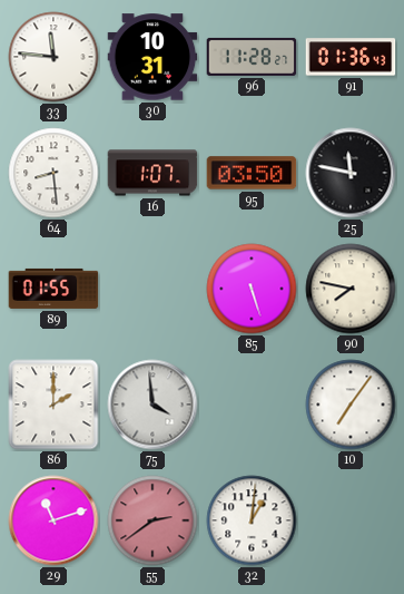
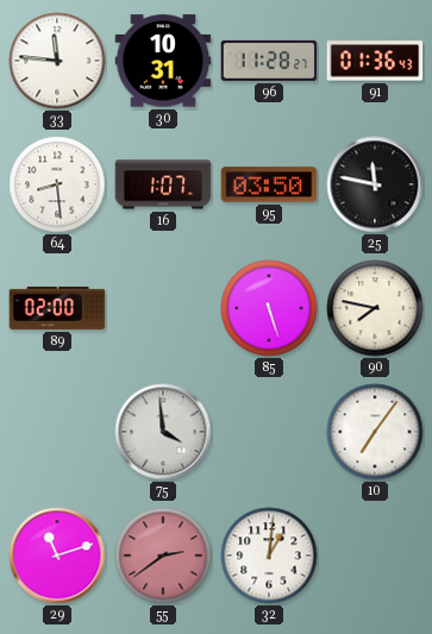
89: 01:55 -> 02:00
86: 2:00 -> none
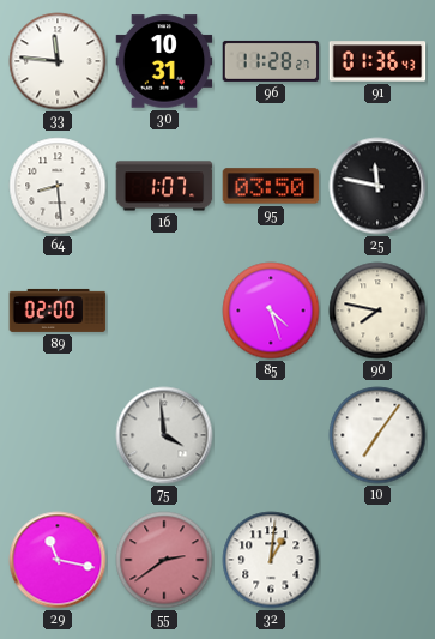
85: 5:27 -> 4:27
29: 11:12 -> 11:17
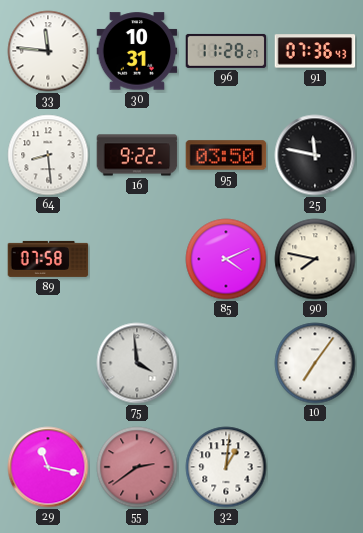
91: 01:36 -> 07:36
16: 1:07 -> 9:22
89: 02:00 -> 07:58
85: 4:27 -> 4:11
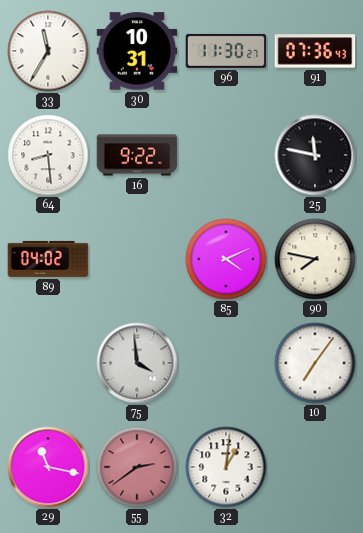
33: 11:46 -> 11:35
96: 11:28 -> 11:30
95: 03:50 -> none
89: 07:58 -> 04:02
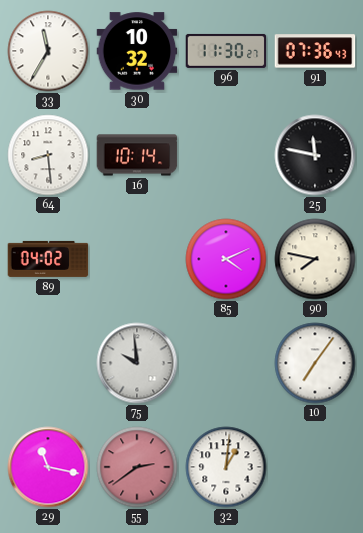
30: 10:31 -> 10:32
16: 9:22 -> 10:14
75: 3:59 -> 9:59
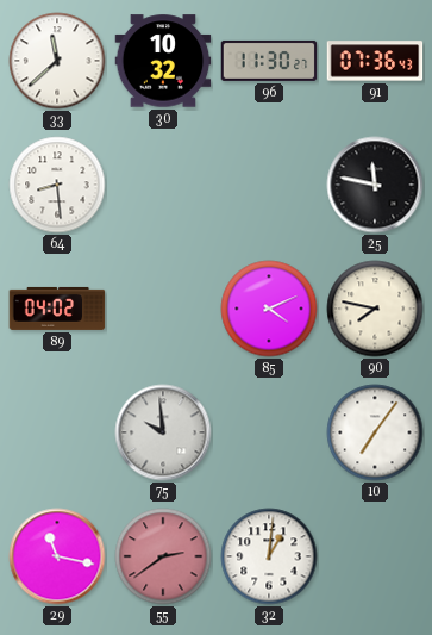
33: 11:35 -> 11:38
16: 10:14 -> none
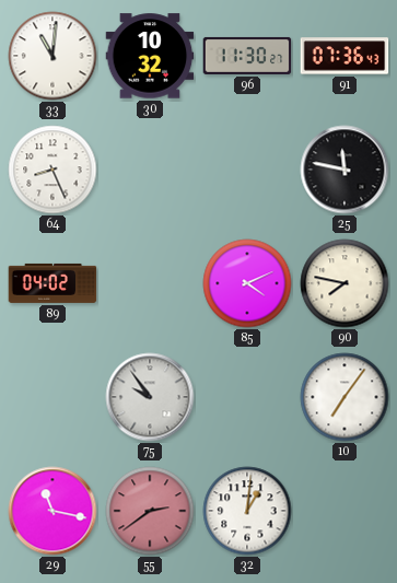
33: 11:38 -> 11:01
64: 8:29 -> 8:26
75: 9:59 -> 9:54
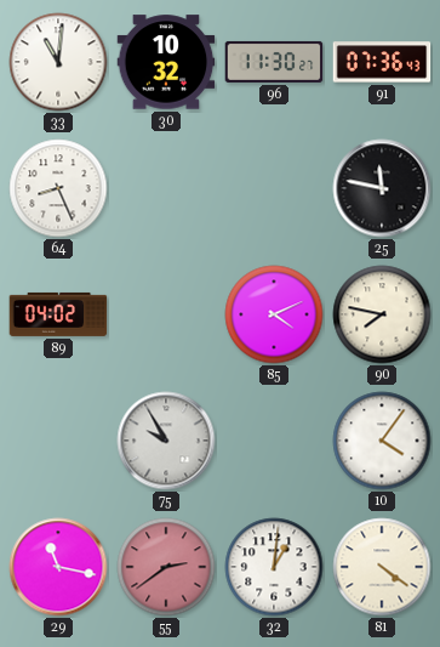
75: 9:54 -> 9:55
10: 7:06 -> 4:06
81: none -> 4:21
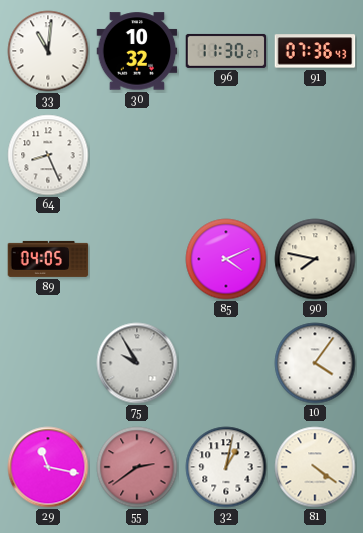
25: 11:47 -> none
89: 04:02 -> 04:05
32: 1:01 -> 1:02
